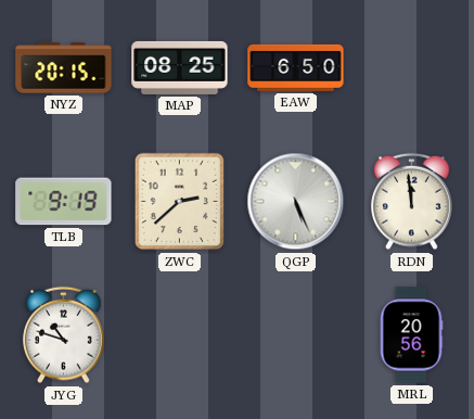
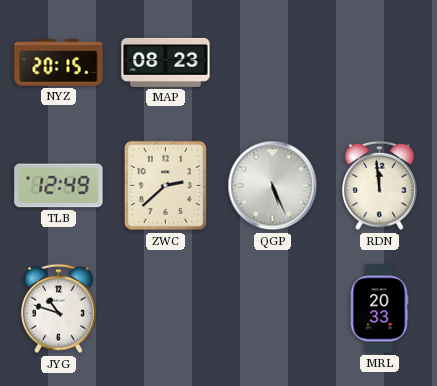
MAP: 08:25 -> 08:23
EAW: 6:50 -> none
TLB: 9:19 -> 12:49
MRL: 20:56 -> 20:33
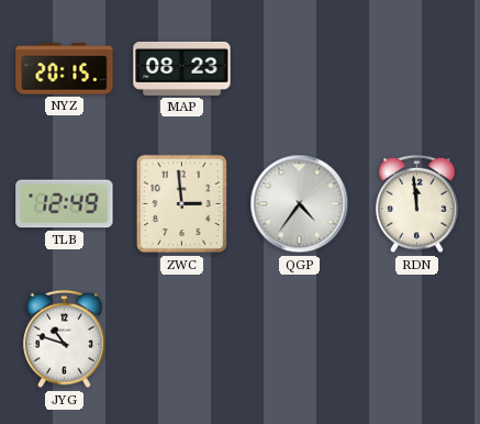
ZWC: 2:38 -> 2:59
QGP: 5:26 -> 4:36
MRL: 20:33 -> none
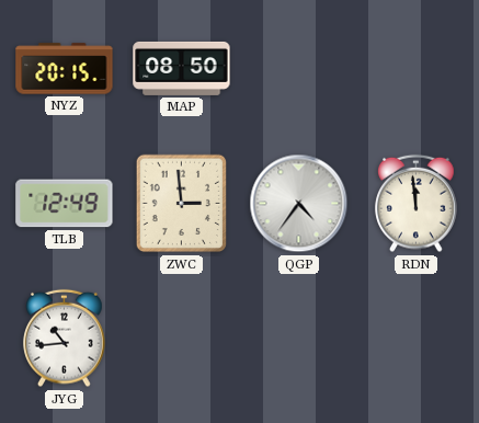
MAP: 08:23 -> 08:50
JYG: 10:48 -> 10:44
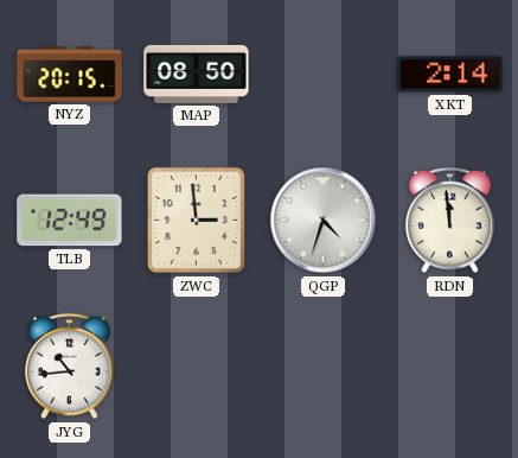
XKT: none -> 2:14
QGP: 4:36 -> 4:33
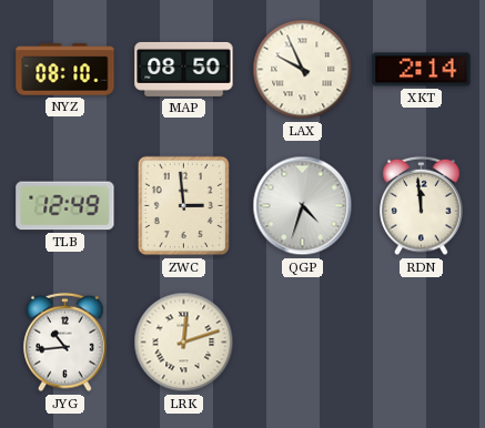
NYZ: 20:15 -> 08:10
LAX: none -> 9:56
LRK: none -> 12:12
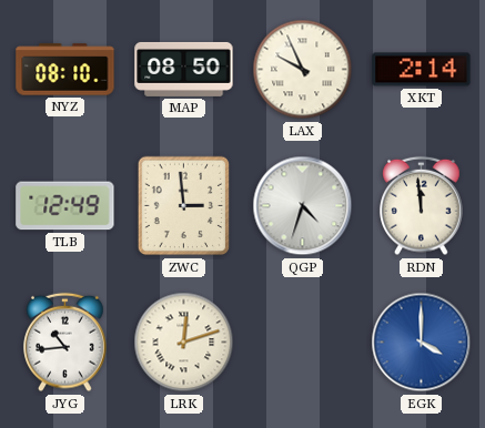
EGK: none -> 4:00
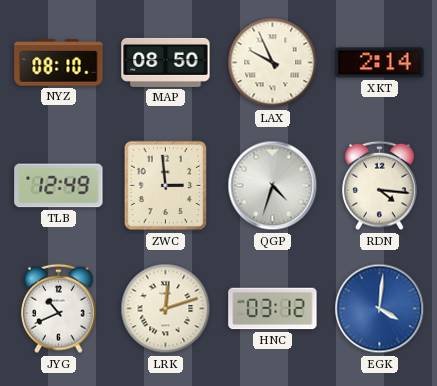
RDN: 11:59 -> 4:16
JYG: 10:44 -> 10:41
HNC: none -> 03:12
EGK: 4:00 -> 4:01
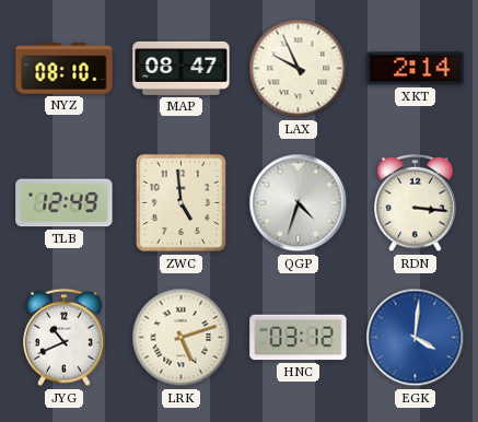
MAP: 08:50 -> 08:47
ZWC: 2:59 -> 4:59
RDN: 4:16 -> 3:16
LRK: 12:12 -> 5:12
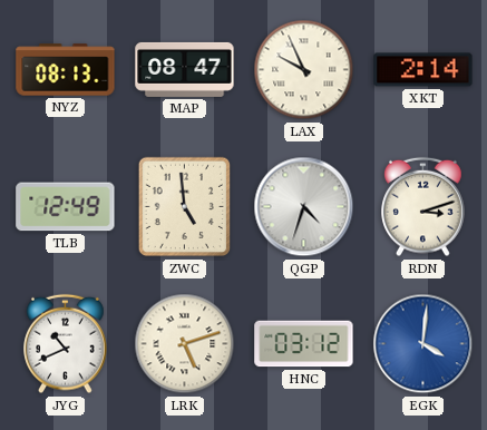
NYZ: 08:10 -> 08:13
RDN: 3:16 -> 3:12
